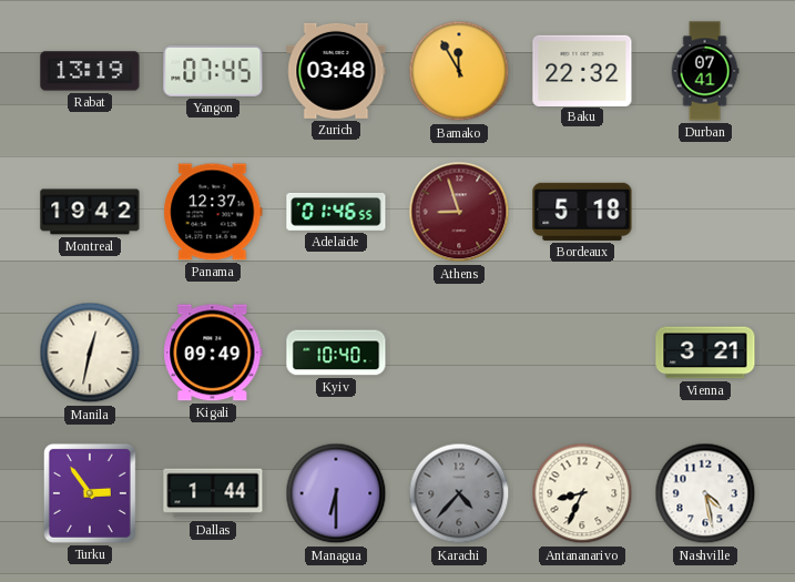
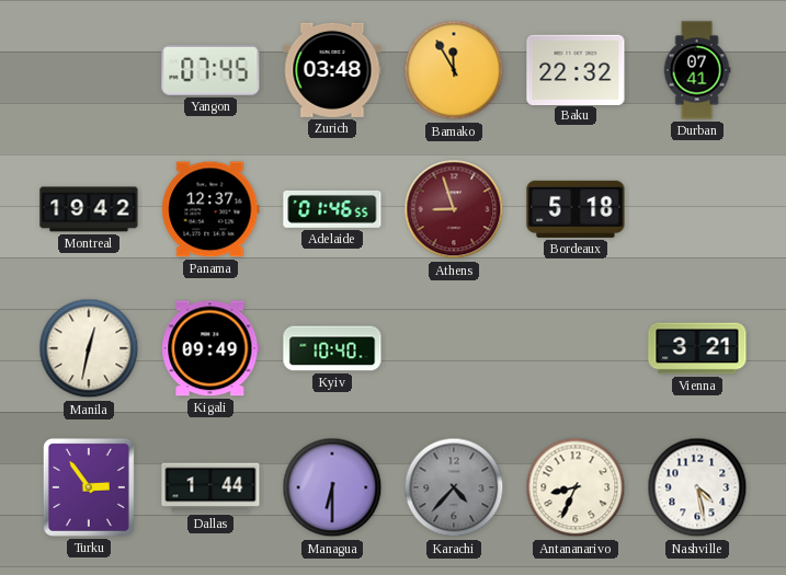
Rabat: 13:19 -> none
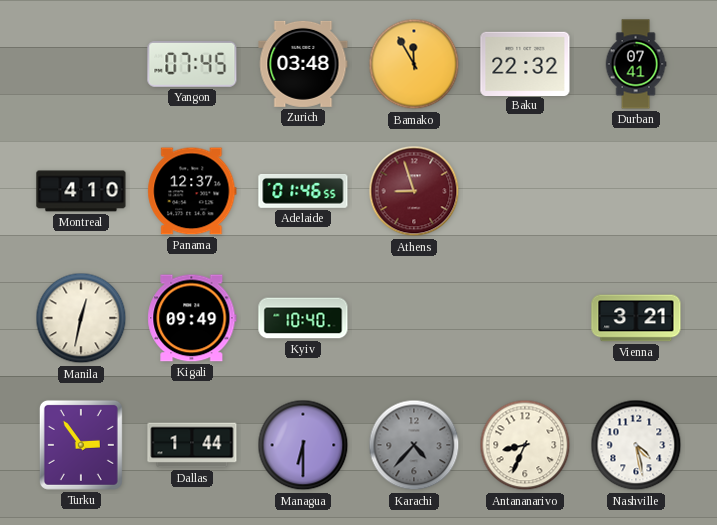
Montreal: 19:42 -> 4:10
Bordeaux: 5:18 -> none
